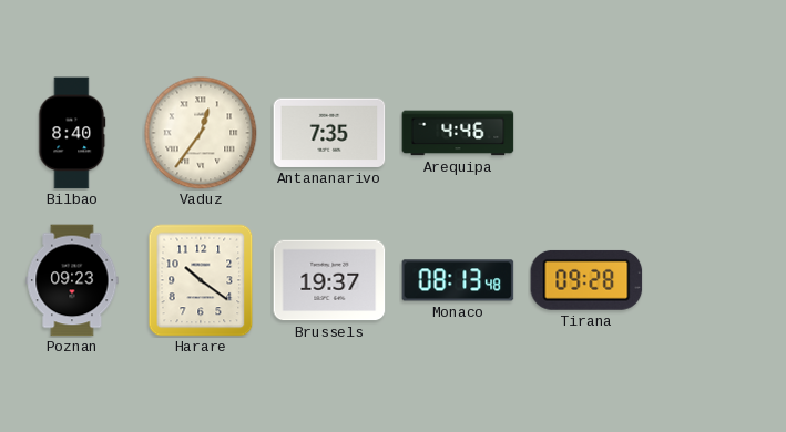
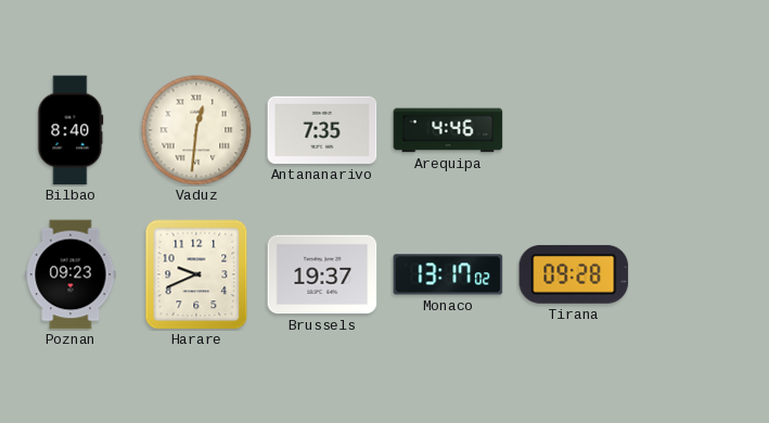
Vaduz: 12:36 -> 12:31
Harare: 10:21 -> 9:41
Monaco: 08:13 -> 13:17
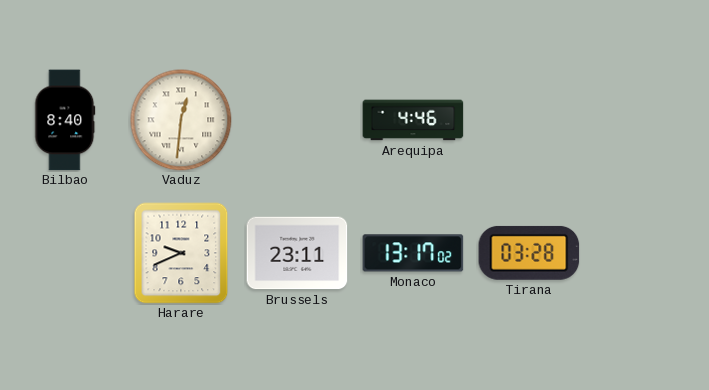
Antananarivo: 7:35 -> none
Poznan: 09:23 -> none
Brussels: 19:37 -> 23:11
Tirana: 09:28 -> 03:28
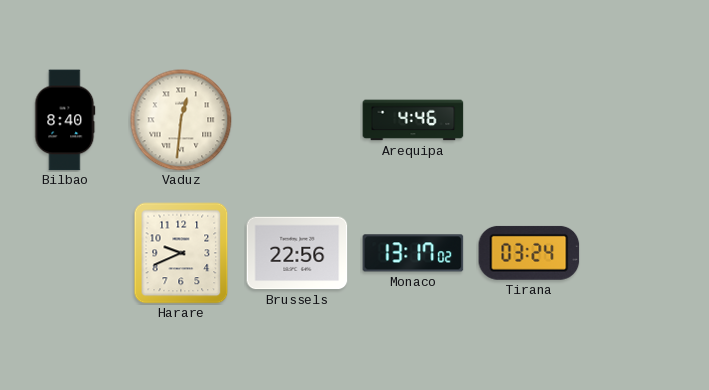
Brussels: 23:11 -> 22:56
Tirana: 03:28 -> 03:24
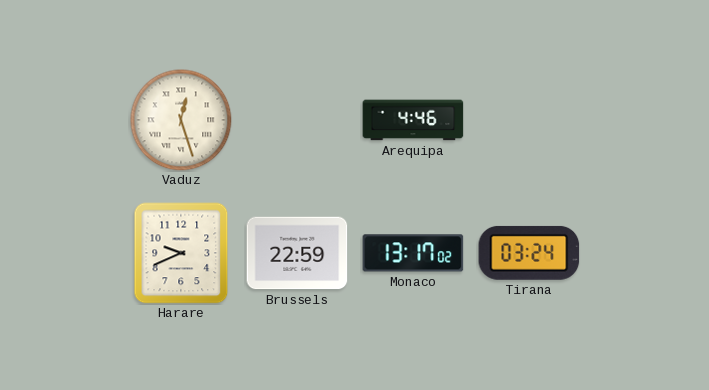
Bilbao: 8:40 -> none
Vaduz: 12:31 -> 12:27
Brussels: 22:56 -> 22:59
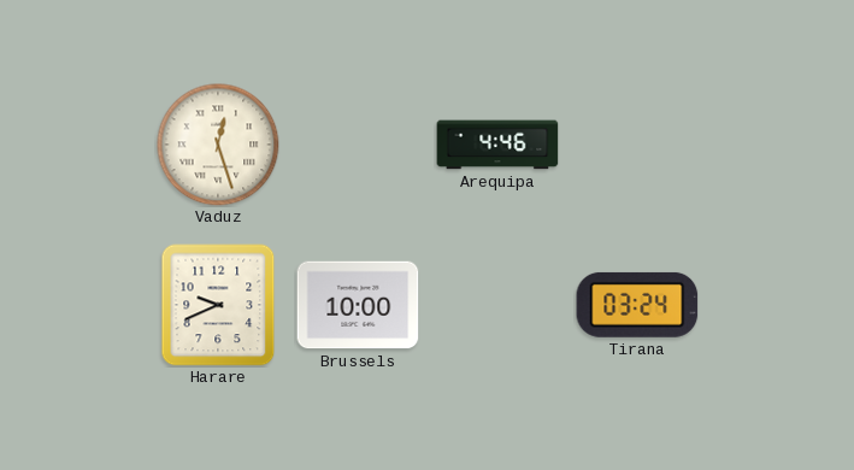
Brussels: 22:59 -> 10:00
Monaco: 13:17 -> none
